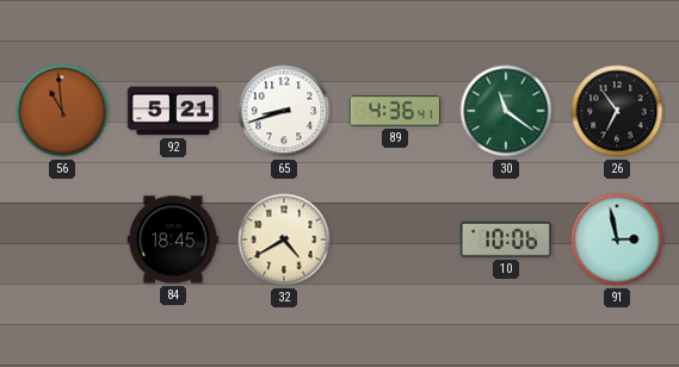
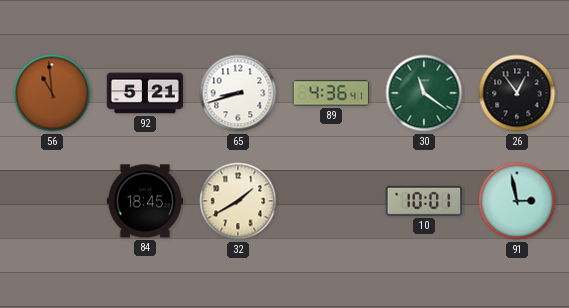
26: 6:54 -> 12:54
32: 4:40 -> 1:40
10: 10:06 -> 10:01
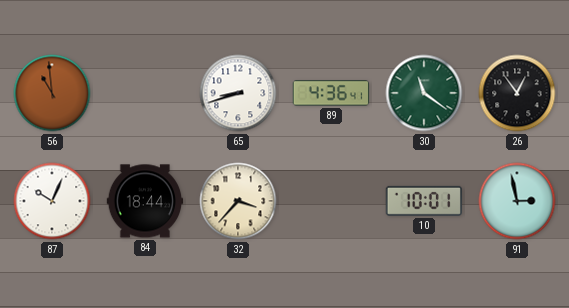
92: 5:21 -> none
87: none -> 10:04
84: 18:45 -> 18:44
32: 1:40 -> 3:37
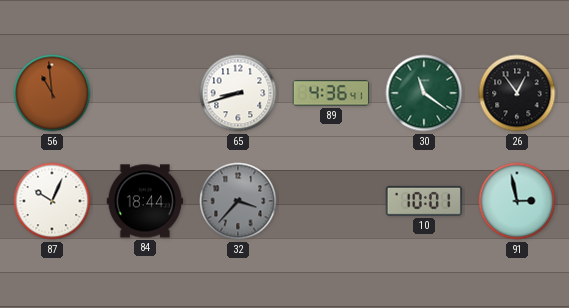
32 dial: cream -> grey
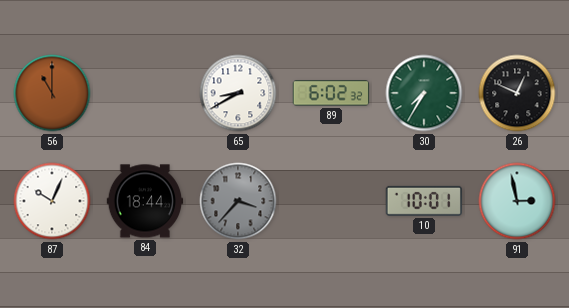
56: 10:59 -> 11:00
65: 8:42 -> 8:40
89: 4:36 -> 6:02
30: 11:21 -> 7:35
26: 12:54 -> 12:49
